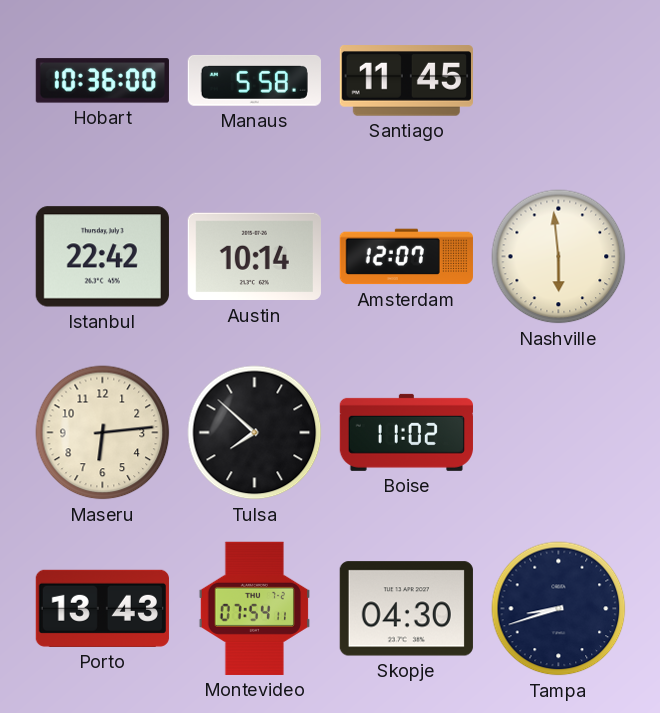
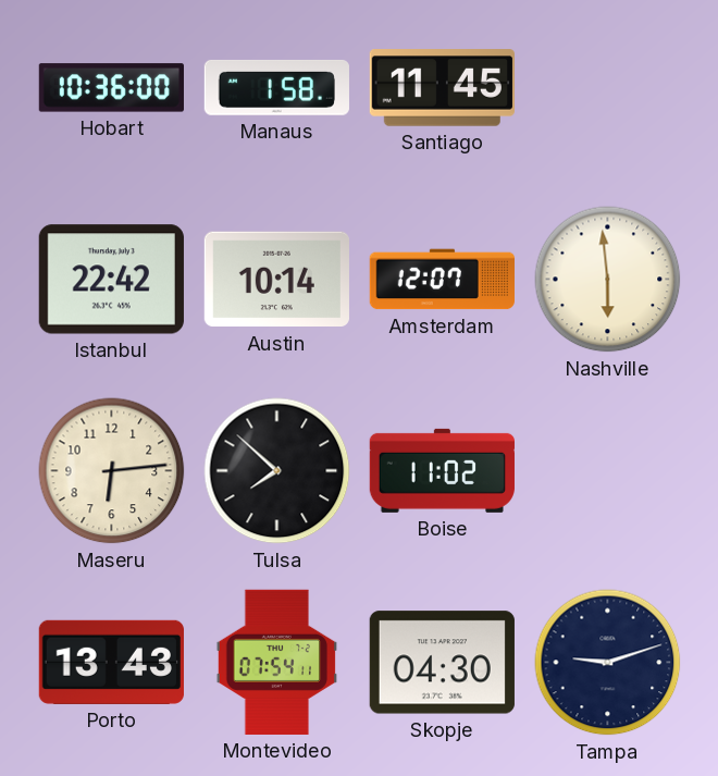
Manaus: 5:58 -> 1:58
Tampa: 8:42 -> 9:12
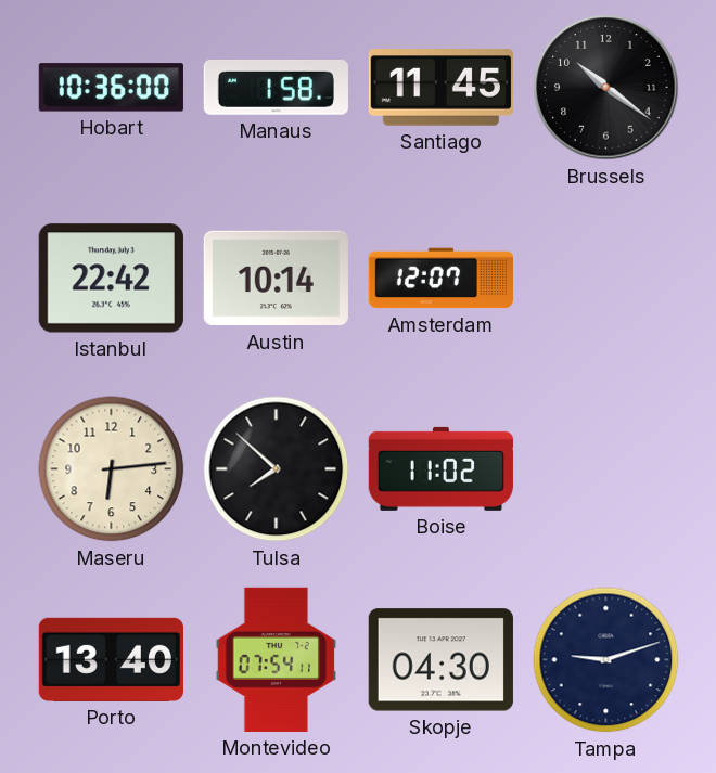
Brussels: none -> 10:21
Nashville: 5:59 -> none
Porto: 13:43 -> 13:40
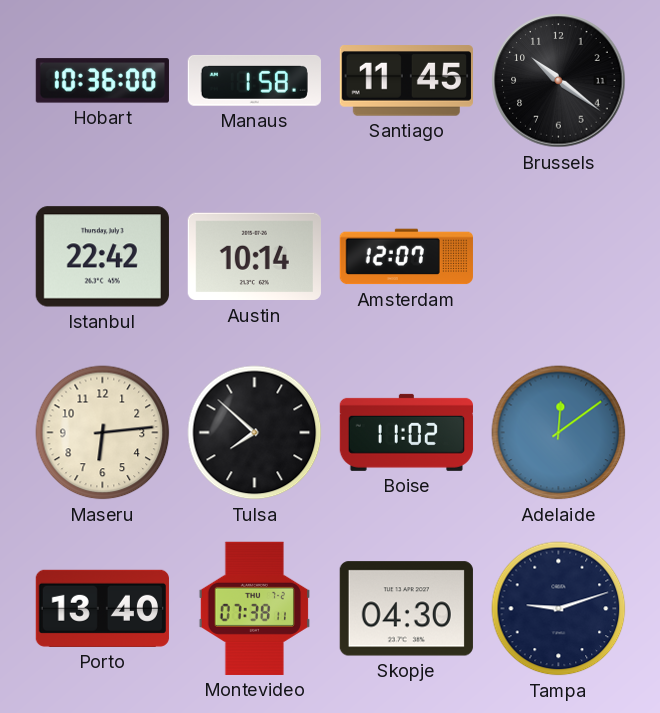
Adelaide: none -> 12:09
Montevideo: 07:54 -> 07:38
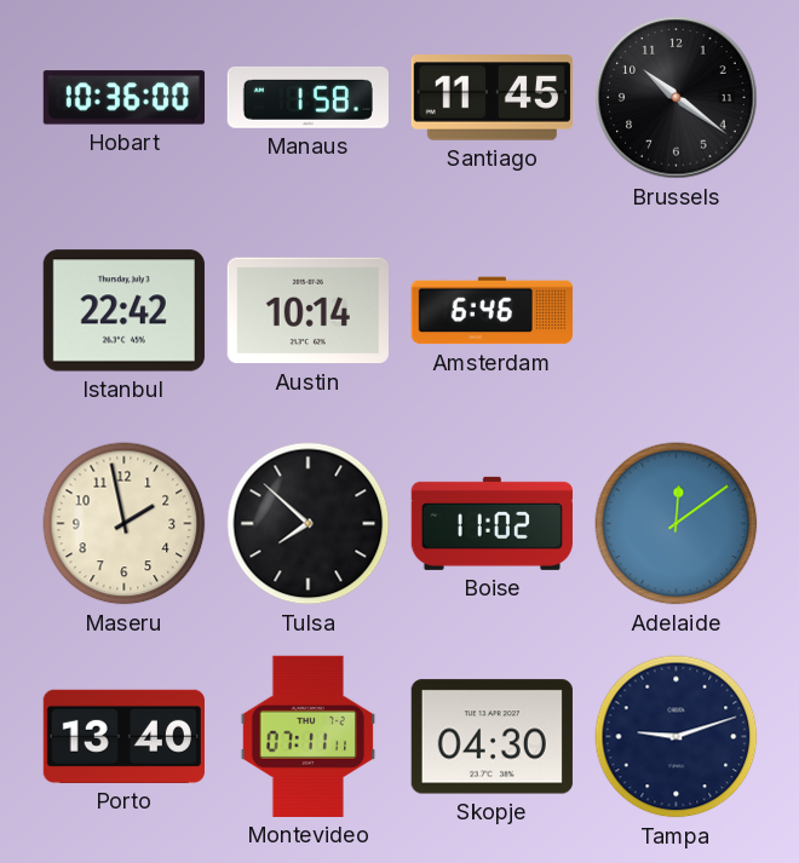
Amsterdam: 12:07 -> 6:46
Maseru: 6:14 -> 1:58
Montevideo: 07:38 -> 07:11
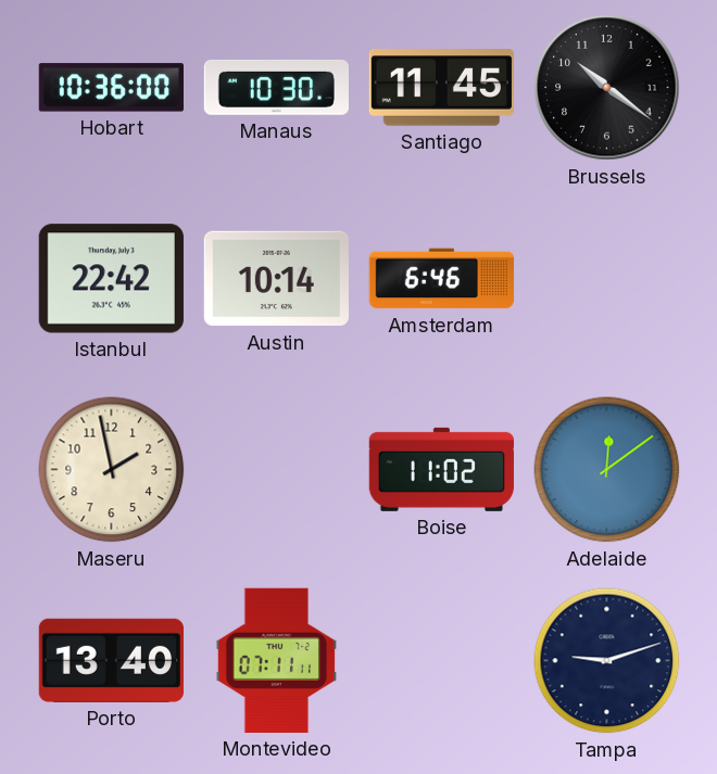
Manaus: 1:58 -> 10:30
Tulsa: 7:52 -> none
Skopje: 04:30 -> none
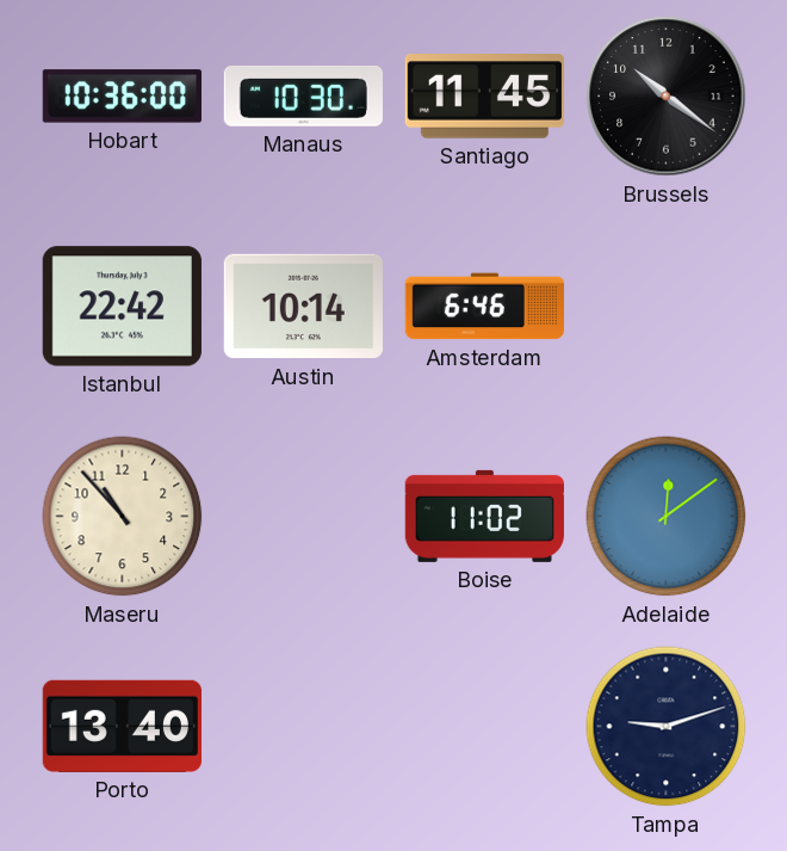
Maseru: 1:58 -> 10:53
Montevideo: 07:11 -> none
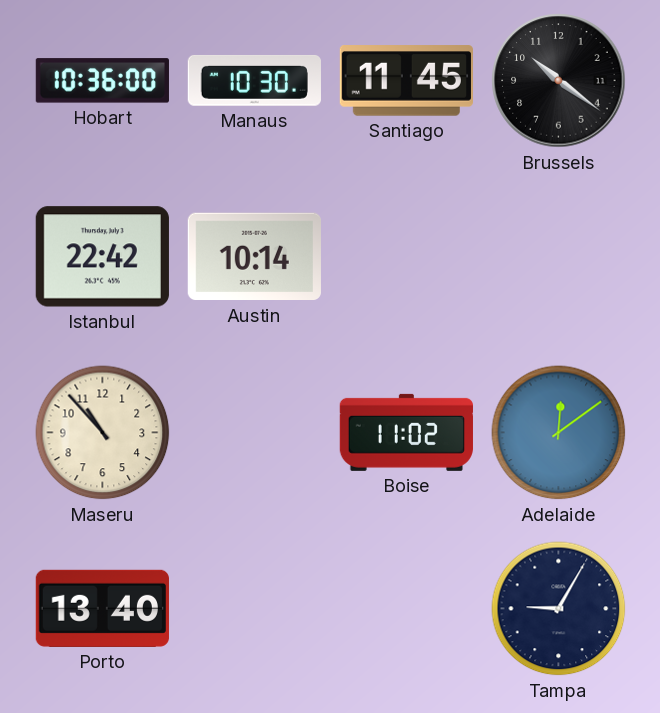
Amsterdam: 6:46 -> none
Tampa: 9:12 -> 9:05
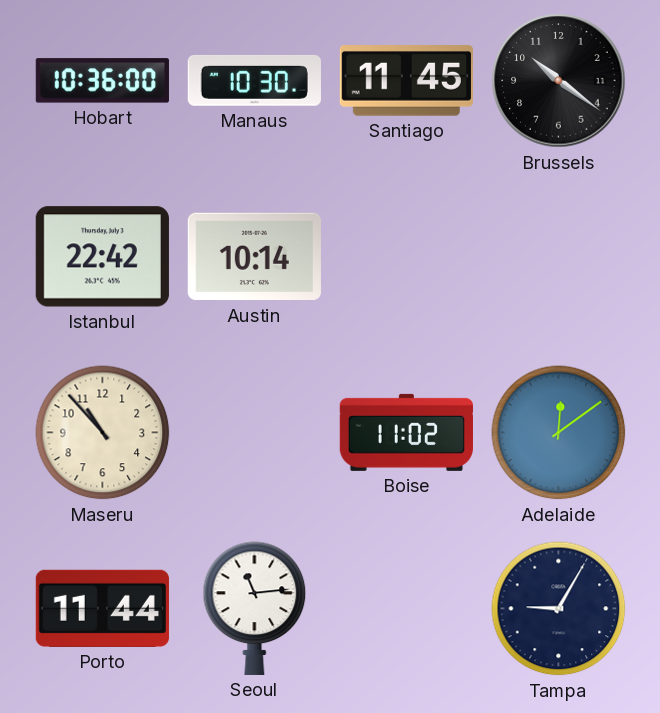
Porto: 13:40 -> 11:44
Seoul: none -> 11:14
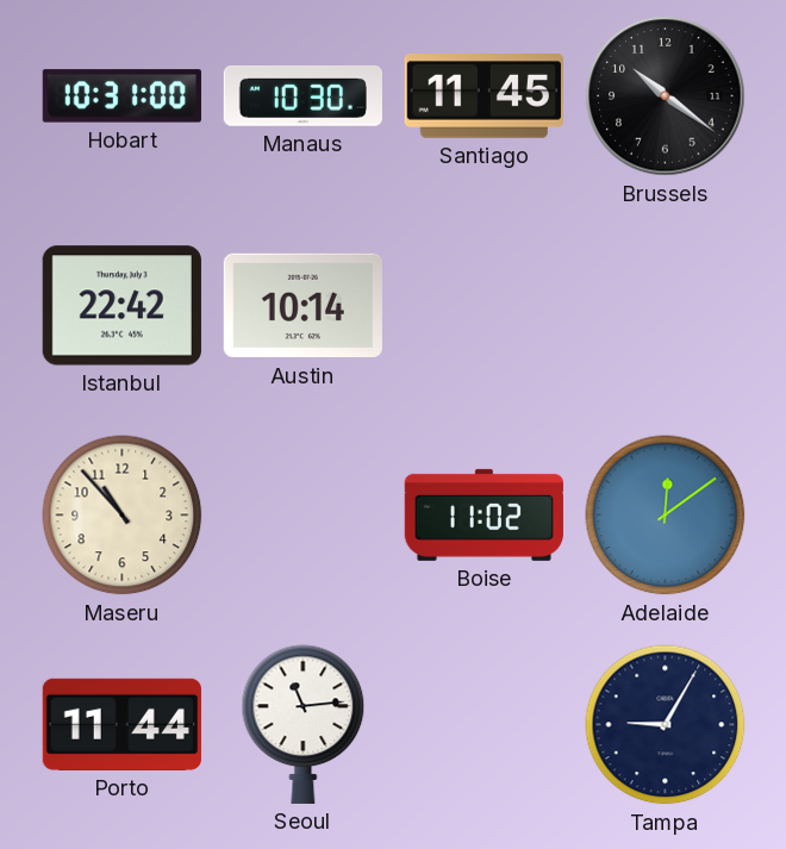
Hobart: 10:36 -> 10:31
